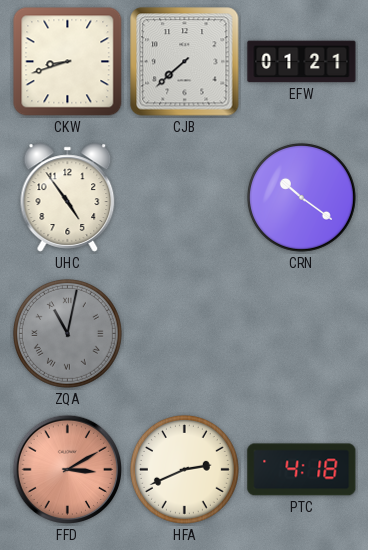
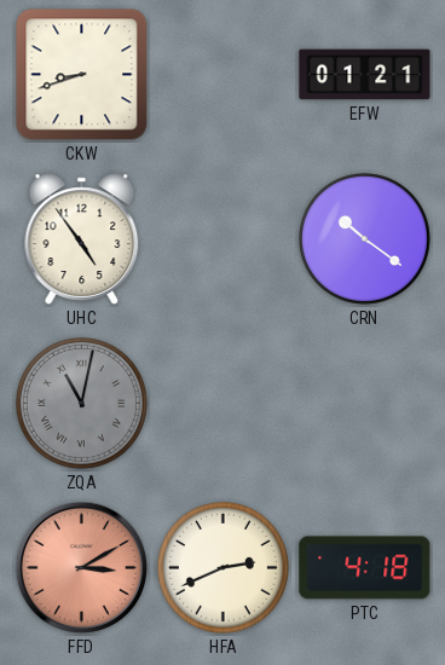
CJB: 7:38 -> none
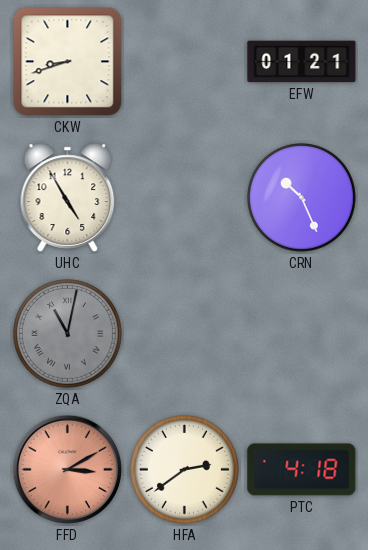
UHC: 4:54 -> 4:55
CRN: 10:21 -> 10:26
HFA: 2:41 -> 2:39
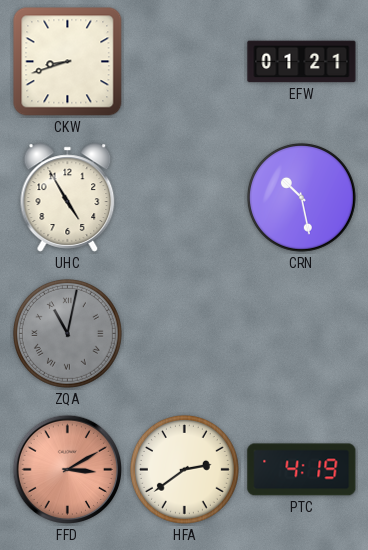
CRN: 10:26 -> 10:28
PTC: 4:18 -> 4:19
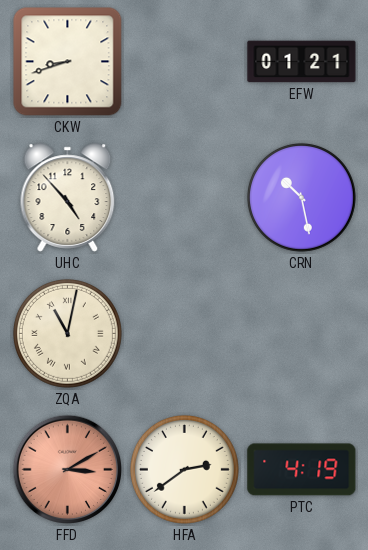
UHC: 4:55 -> 4:53
ZQA dial: grey -> cream
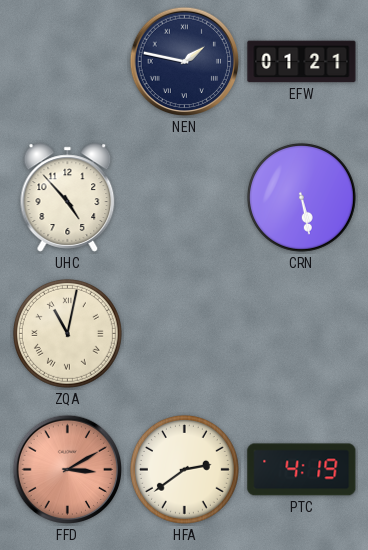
CKW: 8:42 -> none
NEN: none -> 1:47
CRN: 10:28 -> 5:28
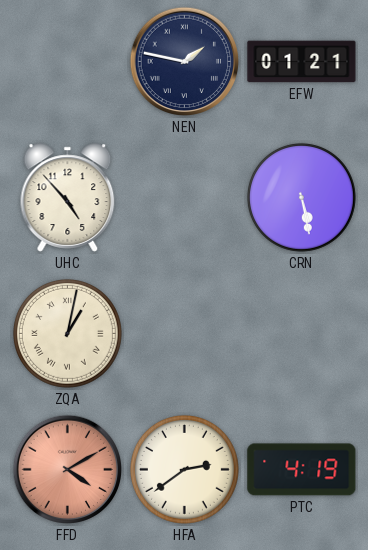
ZQA: 11:02 -> 1:02
FFD: 3:10 -> 4:10
